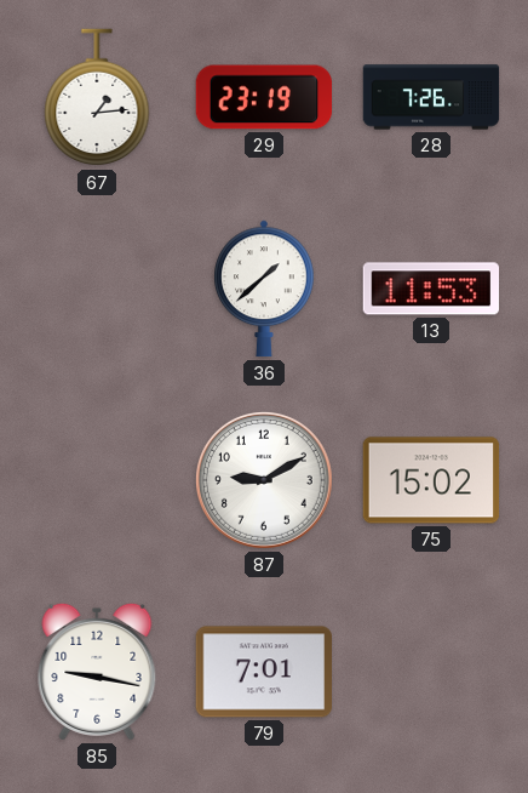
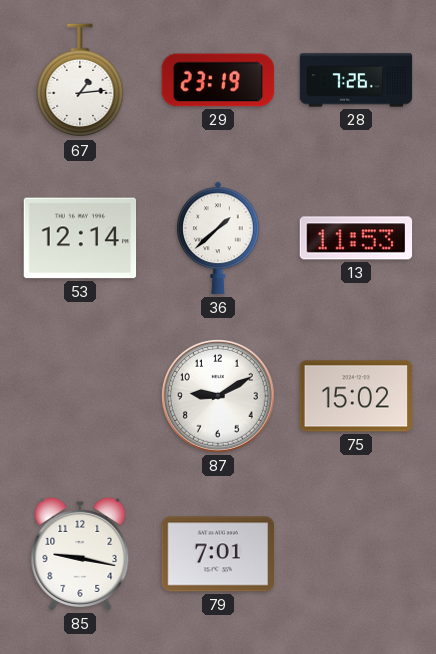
53: none -> 12:14
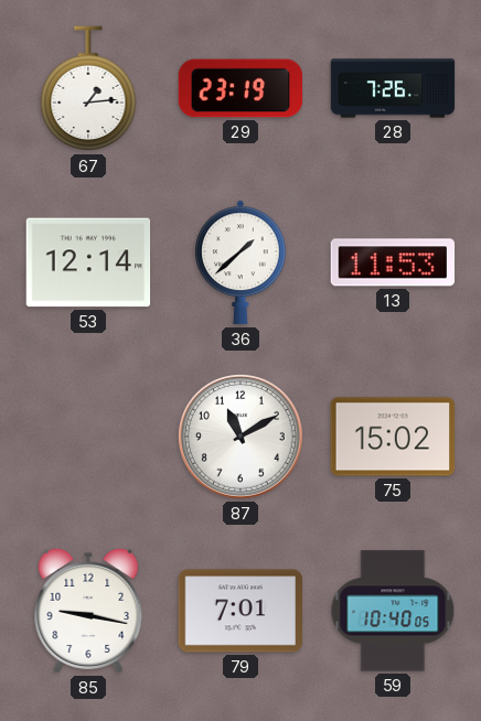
87: 9:10 -> 11:10
59: none -> 10:40
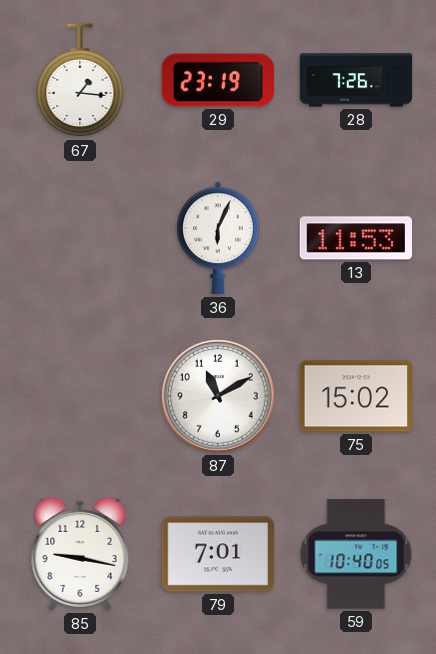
67: 1:14 -> 1:16
53: 12:14 -> none
36: 1:38 -> 6:04
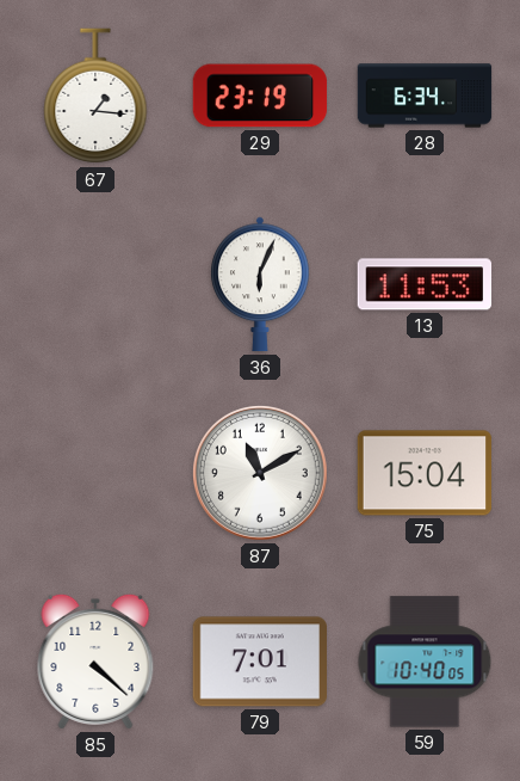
28: 7:26 -> 6:34
75: 15:02 -> 15:04
85: 9:17 -> 4:22
